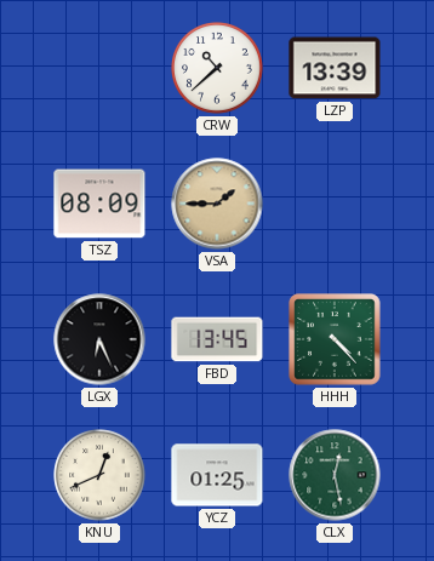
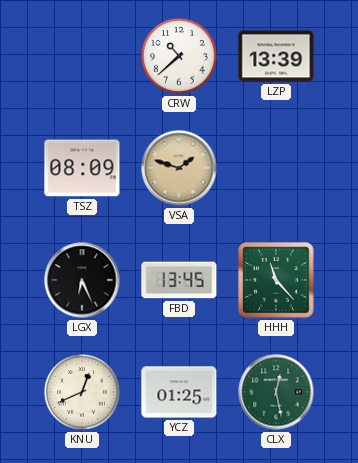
VSA: 1:45 -> 1:48
HHH: 4:23 -> 11:23
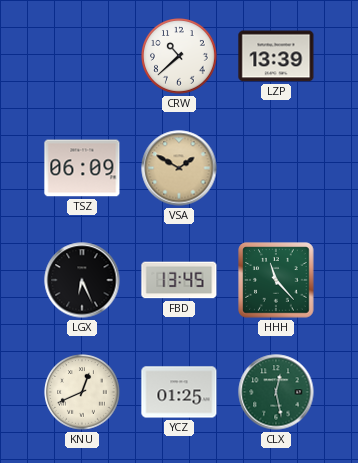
TSZ: 08:09 -> 06:09
VSA: 1:48 -> 1:50
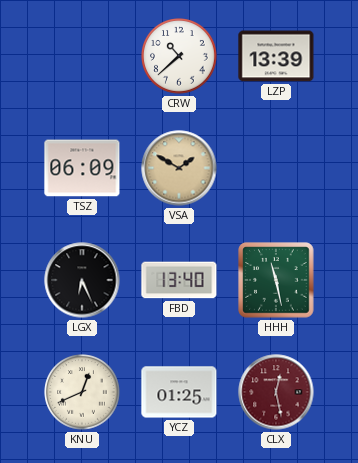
FBD: 13:45 -> 13:40
HHH: 11:23 -> 11:28
CLX dial: green -> burgundy
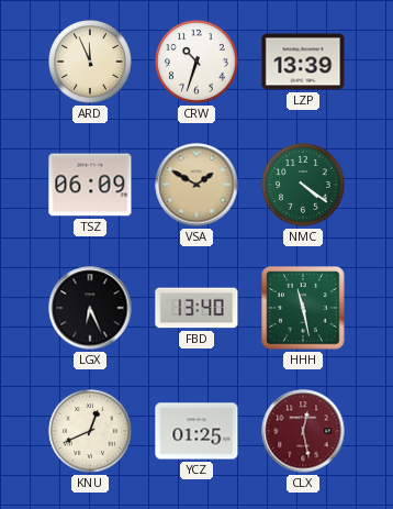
ARD: none -> 11:56
CRW: 10:38 -> 10:33
NMC: none -> 4:21
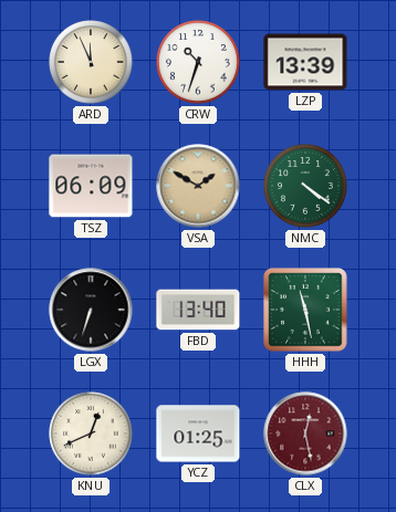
LGX: 6:26 -> 6:33
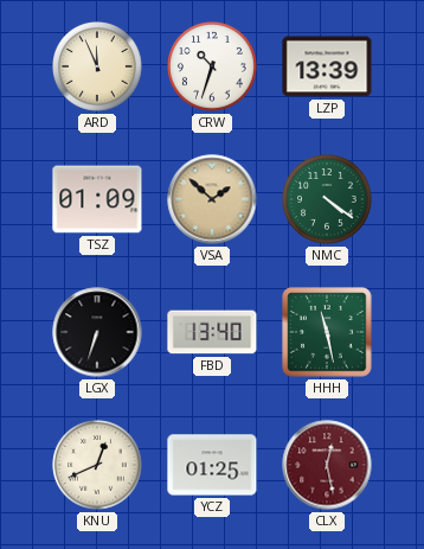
TSZ: 06:09 -> 01:09
VSA: 1:50 -> 1:52
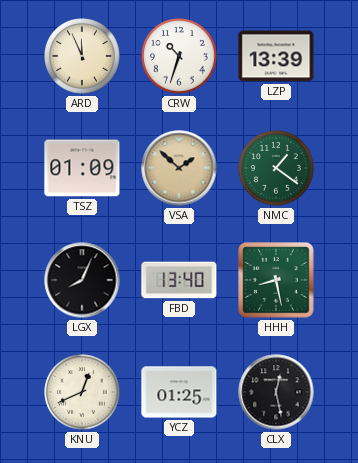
NMC: 4:21 -> 1:21
LGX: 6:33 -> 8:04
HHH: 11:28 -> 8:28
CLX dial: burgundy -> black
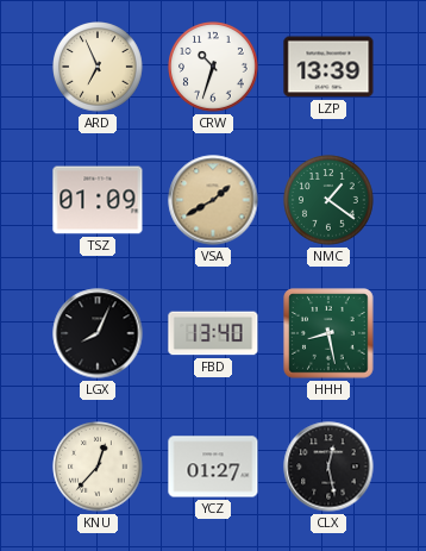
ARD: 11:56 -> 6:56
VSA: 1:52 -> 1:40
KNU: 12:41 -> 12:37
YCZ: 01:25 -> 01:27
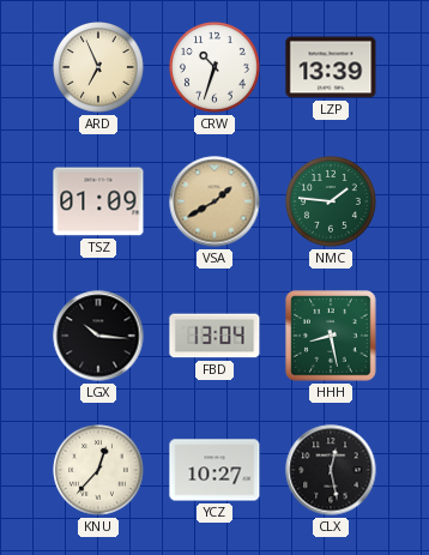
NMC: 1:21 -> 1:46
LGX: 8:04 -> 10:16
FBD: 13:40 -> 13:04
YCZ: 01:27 -> 10:27
